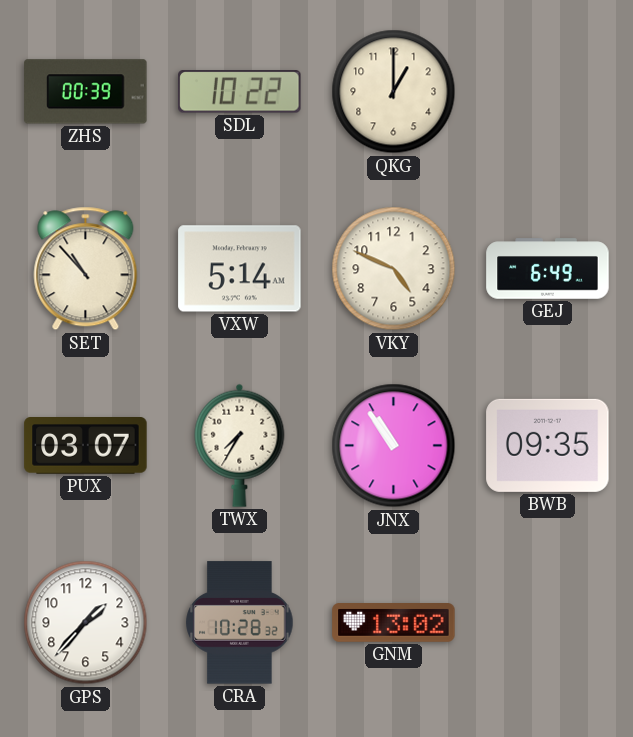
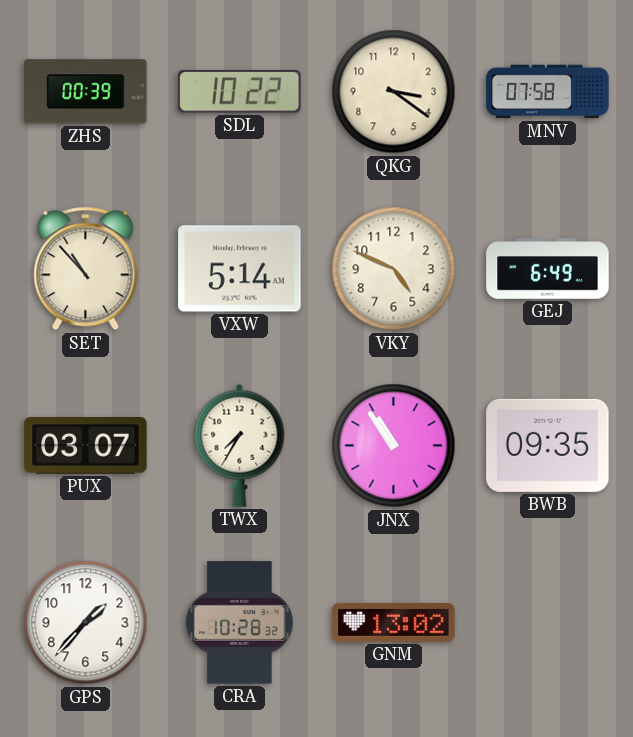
QKG: 1:00 -> 3:21
MNV: none -> 07:58
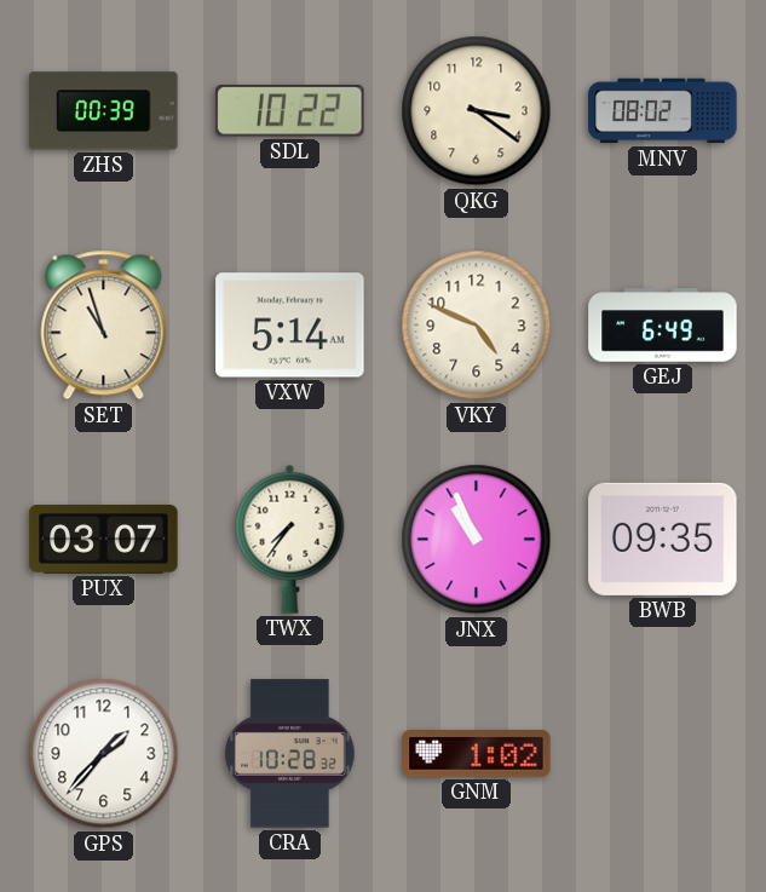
MNV: 07:58 -> 08:02
SET: 10:53 -> 10:57
TWX: 7:35 -> 7:36
JNX: 10:54 -> 10:56
GNM: 13:02 -> 1:02
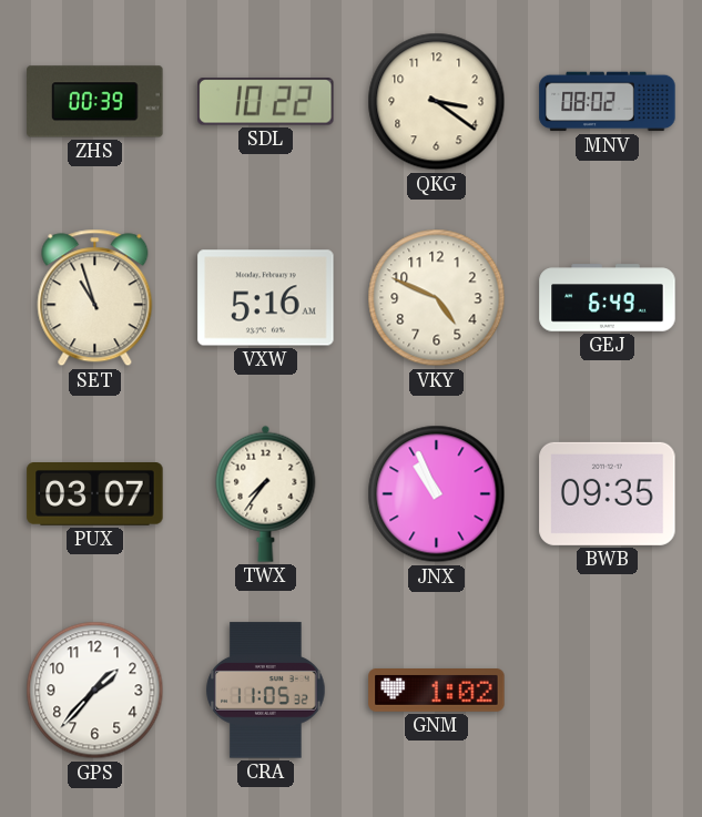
VXW: 5:14 -> 5:16
CRA: 10:28 -> 11:05
